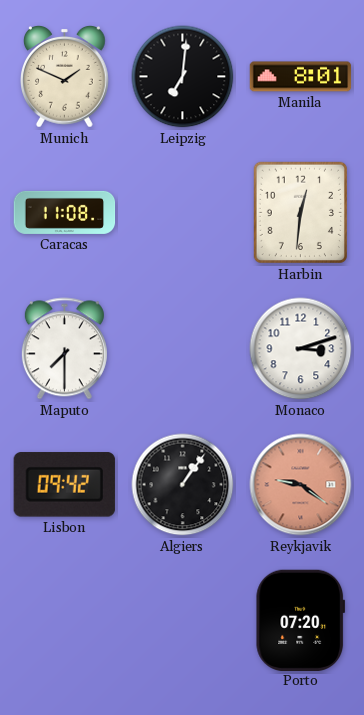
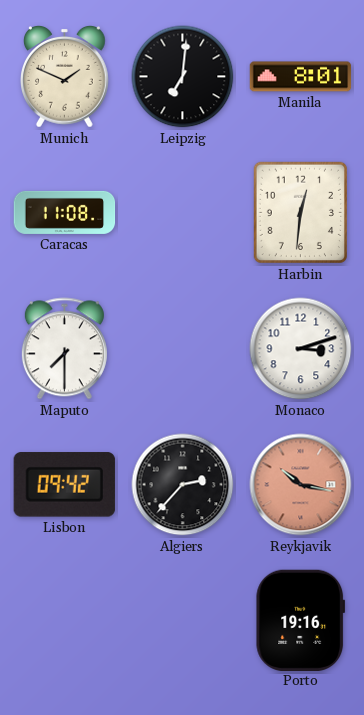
Algiers: 1:06 -> 2:37
Reykjavik: 9:21 -> 10:17
Porto: 07:20 -> 19:16
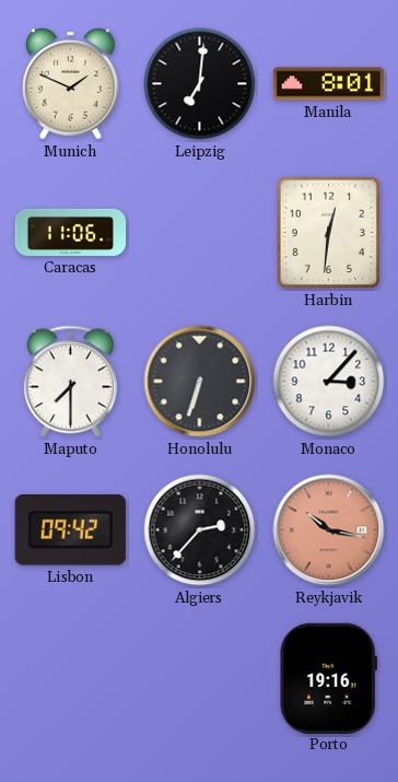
Caracas: 11:08 -> 11:06
Honolulu: none -> 6:33
Monaco: 3:12 -> 3:07
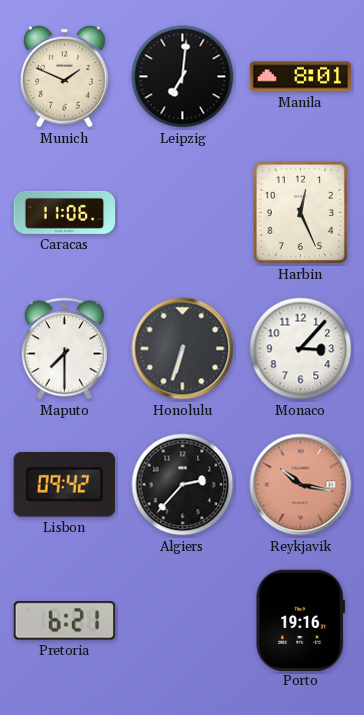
Harbin: 12:31 -> 12:26
Pretoria: none -> 6:21
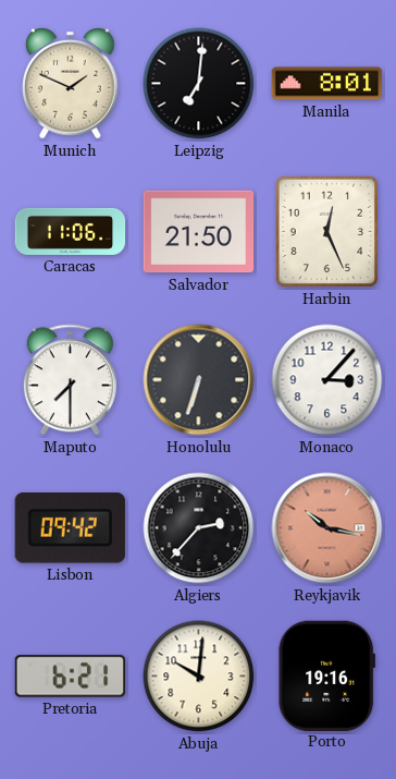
Salvador: none -> 21:50
Abuja: none -> 10:01
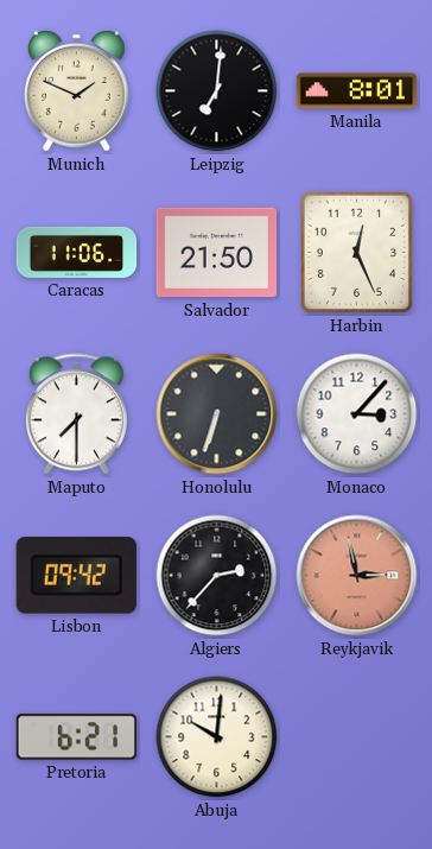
Reykjavik: 10:17 -> 2:58
Porto: 19:16 -> none
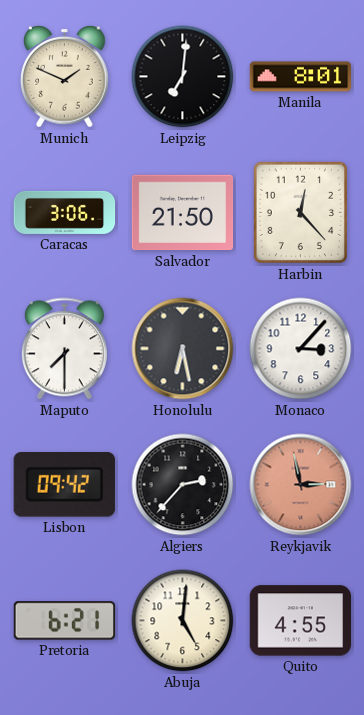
Caracas: 11:06 -> 3:06
Harbin: 12:26 -> 12:23
Honolulu: 6:33 -> 6:28
Abuja: 10:01 -> 5:01
Quito: none -> 4:55
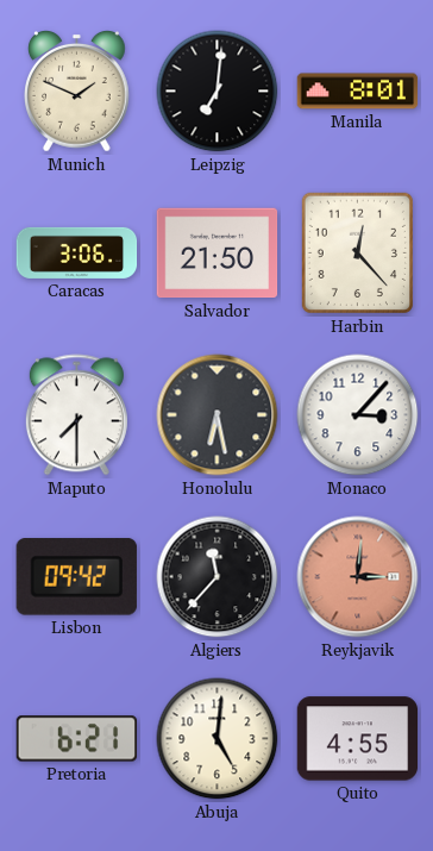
Algiers: 2:37 -> 11:37
Reykjavik: 2:58 -> 3:01
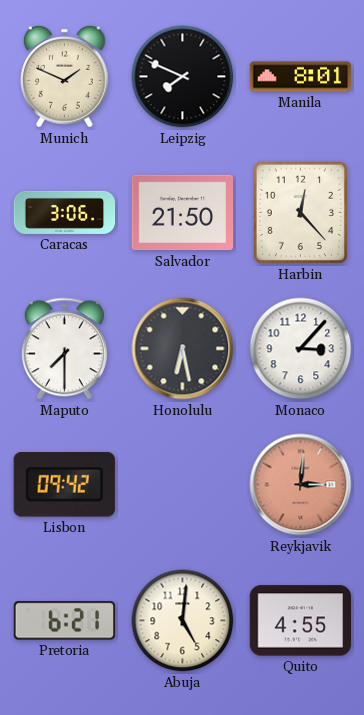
Leipzig: 7:01 -> 7:49
Algiers: 11:37 -> none
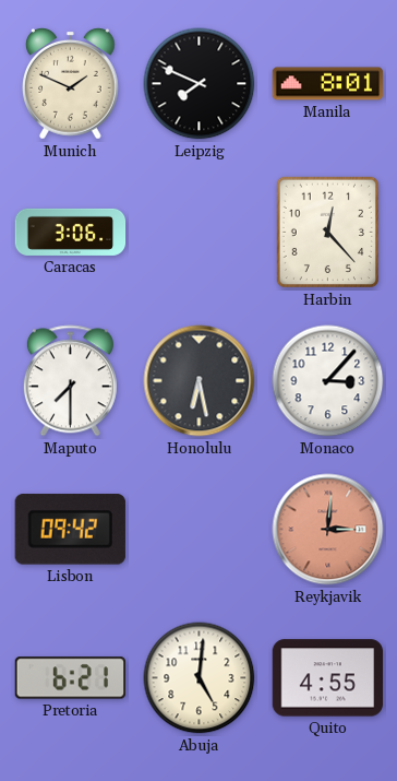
Salvador: 21:50 -> none
